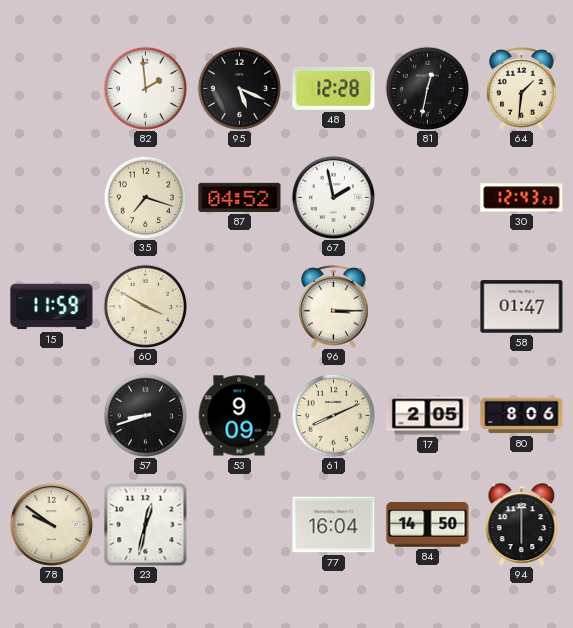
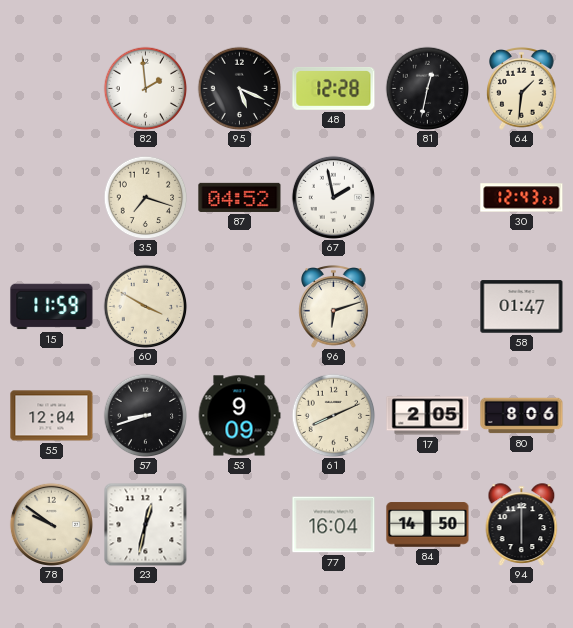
96: 3:15 -> 6:12
55: none -> 12:04
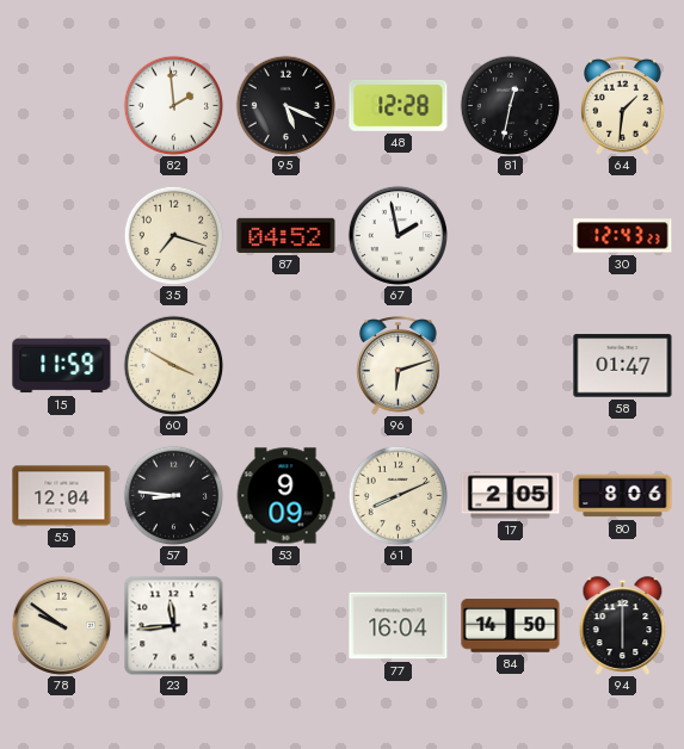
57: 8:42 -> 8:46
23: 12:32 -> 11:44
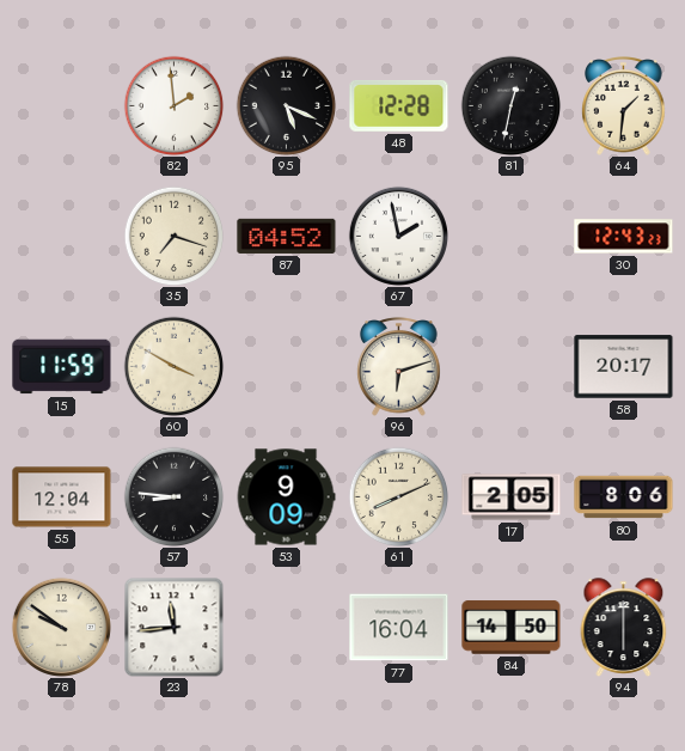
58: 01:47 -> 20:17
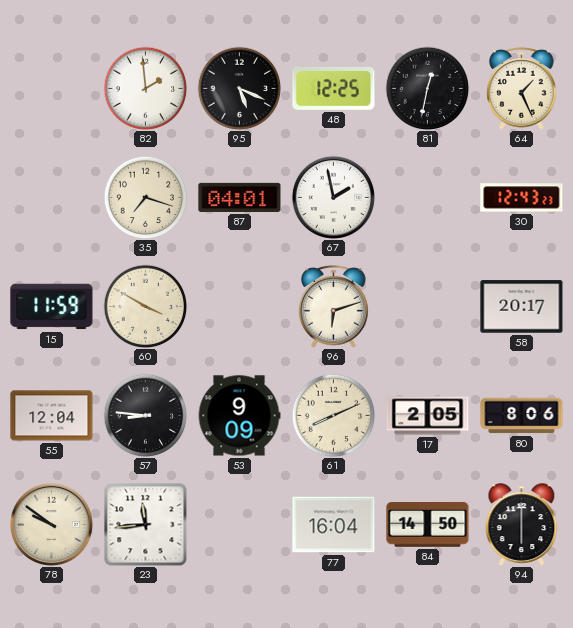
48: 12:28 -> 12:25
64: 1:31 -> 1:26
87: 04:52 -> 04:01
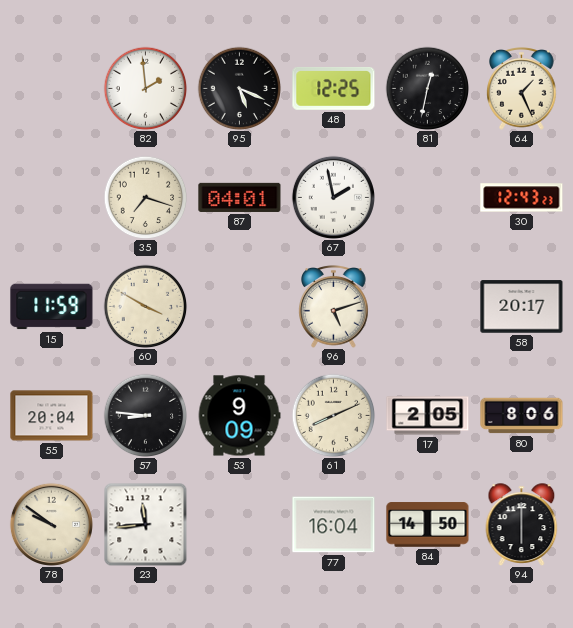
96: 6:12 -> 5:12
55: 12:04 -> 20:04
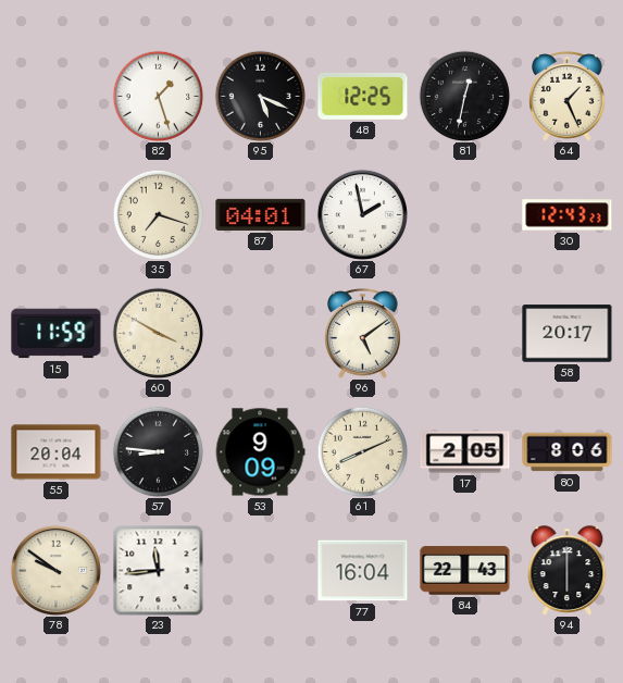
82: 1:59 -> 1:27
96: 5:12 -> 5:09
84: 14:50 -> 22:43
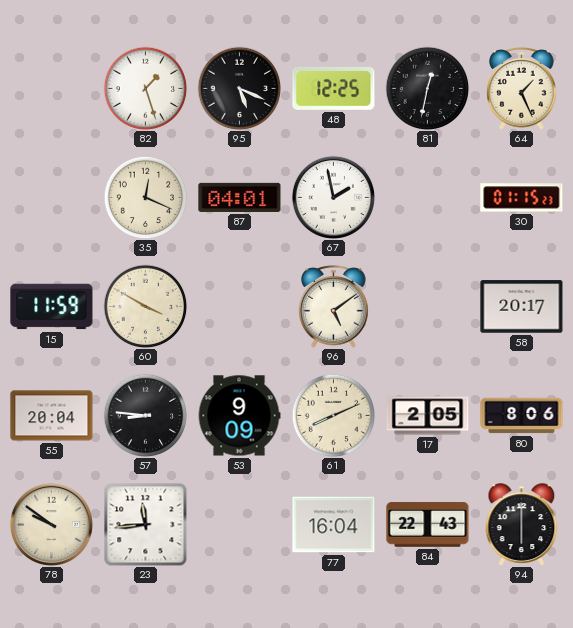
35: 7:18 -> 12:19
30: 12:43 -> 01:15
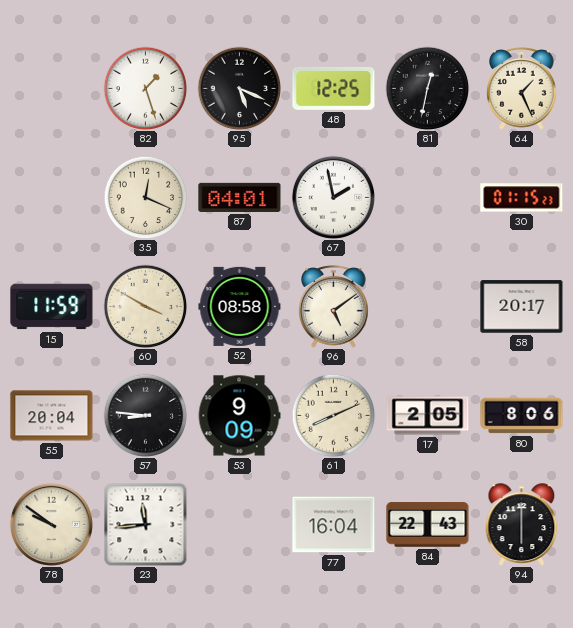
52: none -> 08:58
